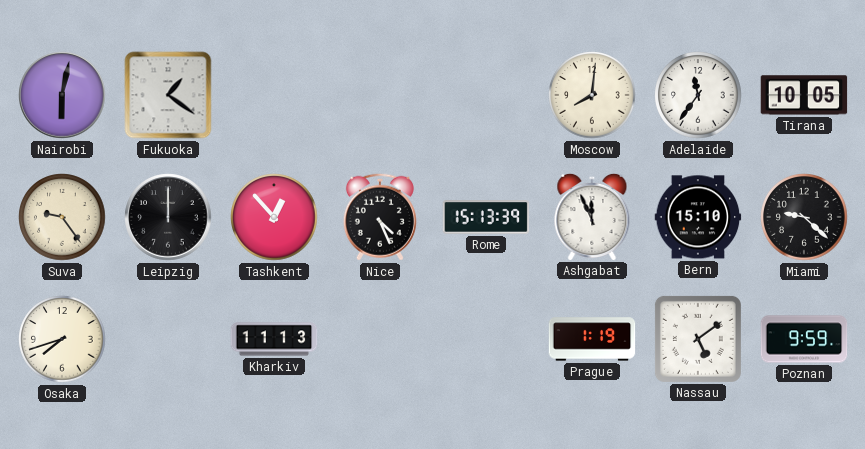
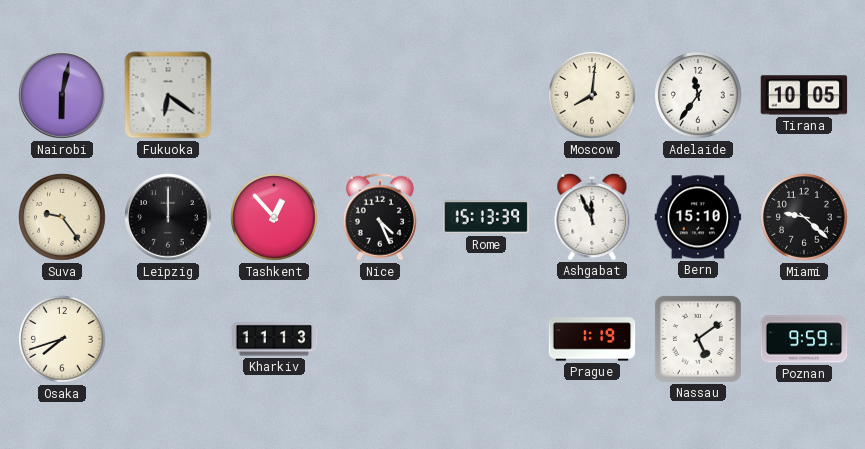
Fukuoka: 1:21 -> 6:21
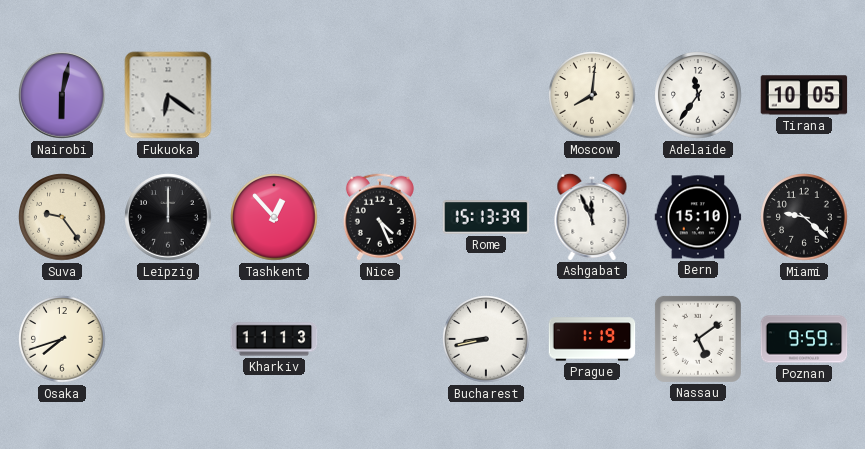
Bucharest: none -> 8:43
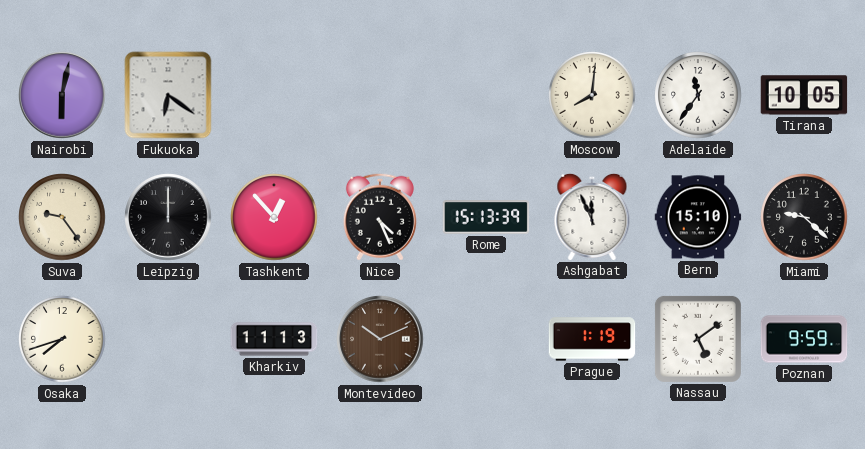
Montevideo: none -> 10:11
Bucharest: 8:43 -> none
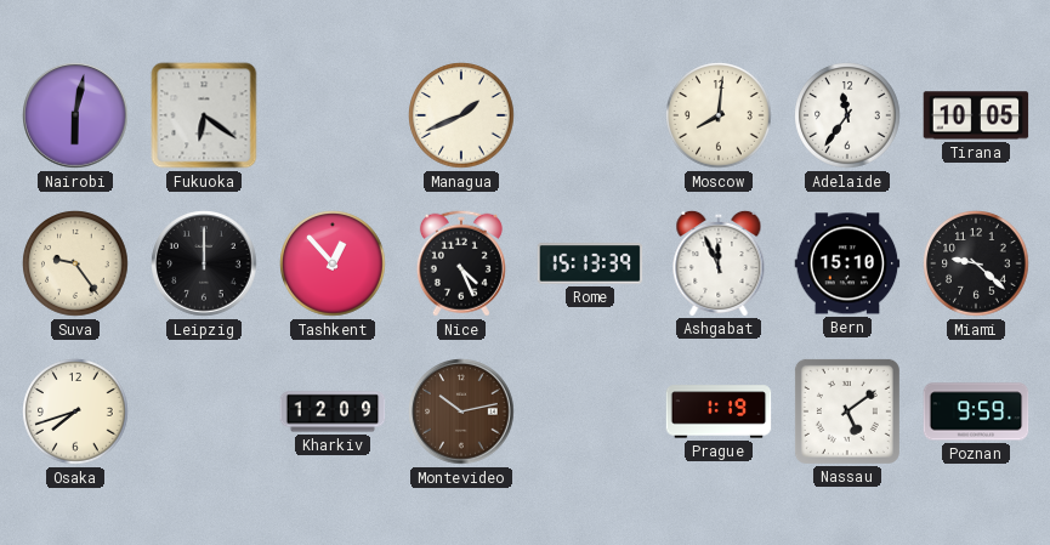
Managua: none -> 1:41
Kharkiv: 11:13 -> 12:09
Montevideo: 10:11 -> 10:13
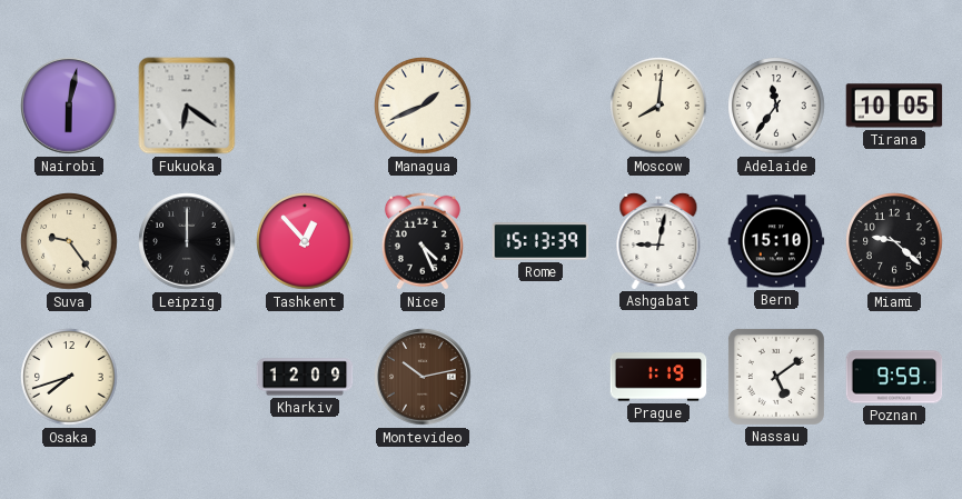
Ashgabat: 11:56 -> 9:02
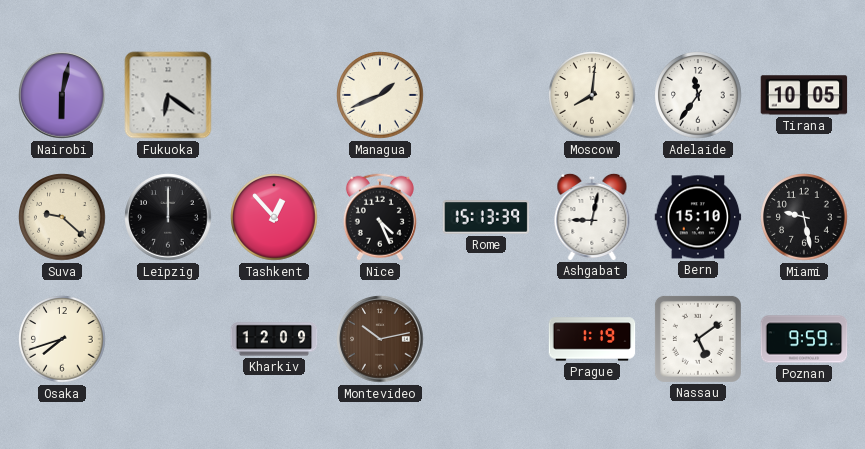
Suva: 9:24 -> 9:22
Miami: 9:22 -> 9:28
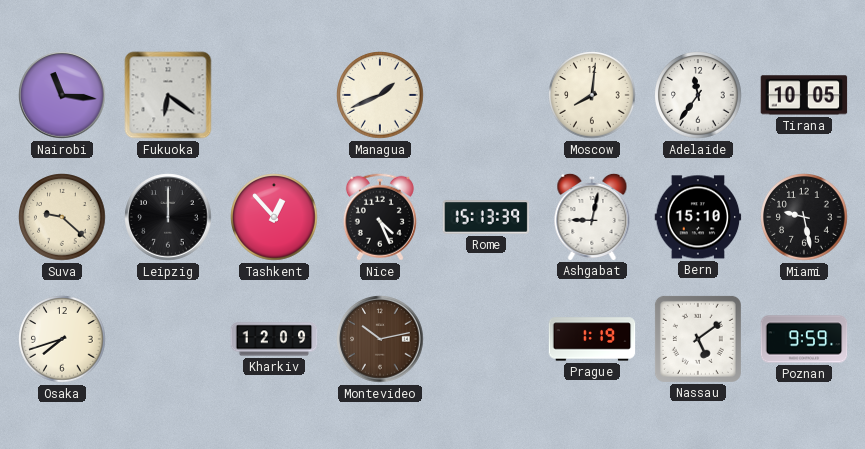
Nairobi: 6:02 -> 11:16
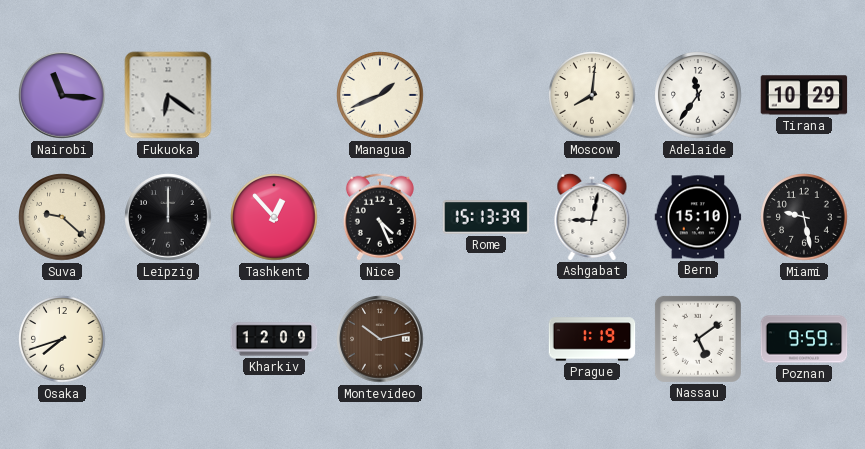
Tirana: 10:05 -> 10:29
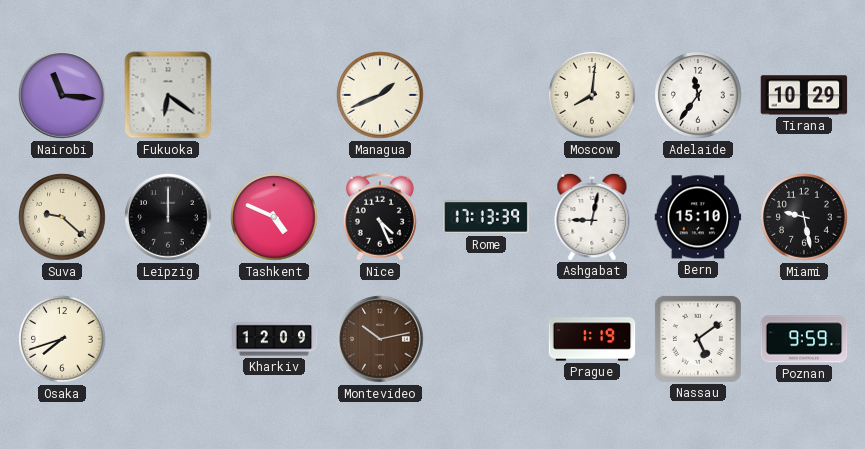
Tashkent: 12:53 -> 4:49
Rome: 15:13 -> 17:13
